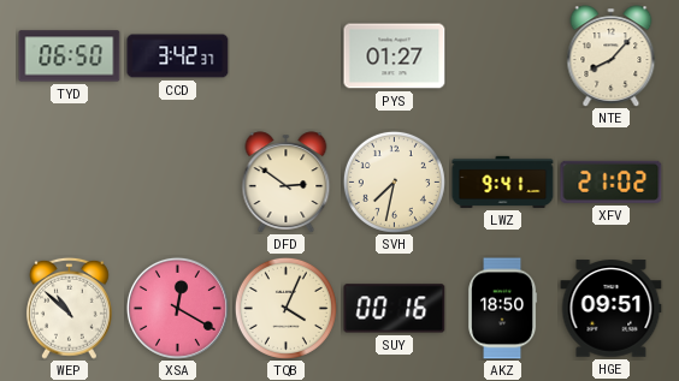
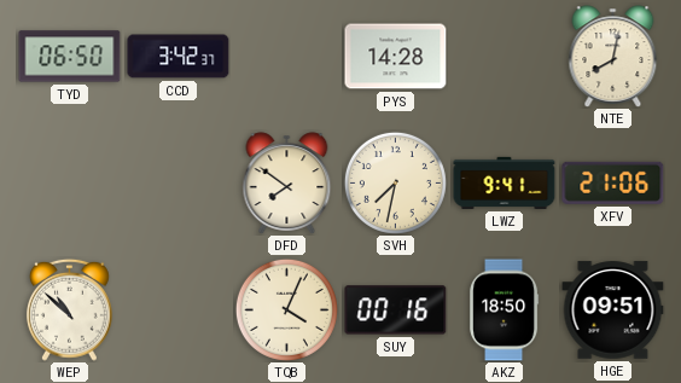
PYS: 01:27 -> 14:28
NTE: 8:07 -> 8:02
DFD: 2:51 -> 7:51
XFV: 21:02 -> 21:06
XSA: 12:20 -> none
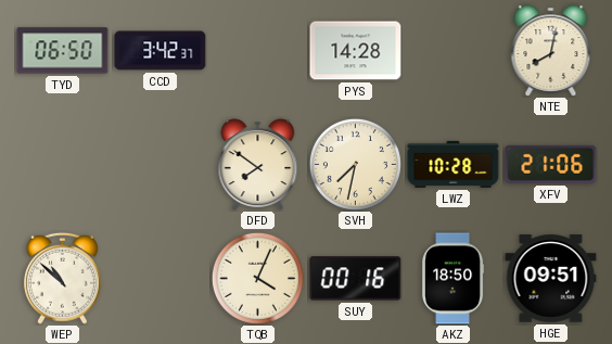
LWZ: 9:41 -> 10:28
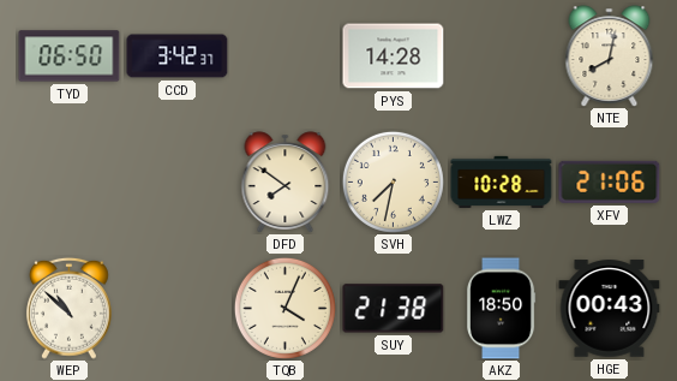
SUY: 00:16 -> 21:38
HGE: 09:51 -> 00:43
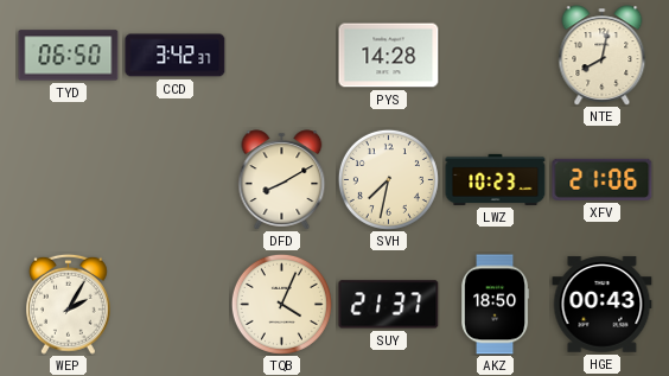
DFD: 7:51 -> 8:10
LWZ: 10:28 -> 10:23
WEP: 10:52 -> 2:05
SUY: 21:38 -> 21:37
